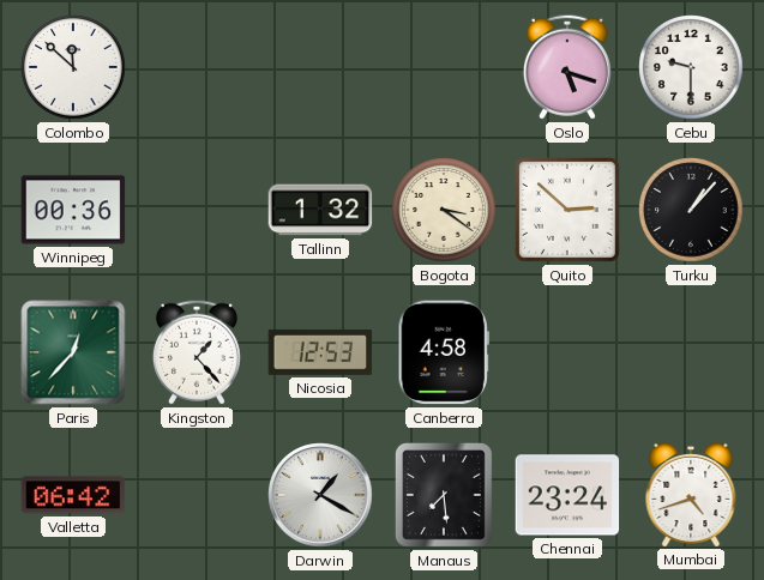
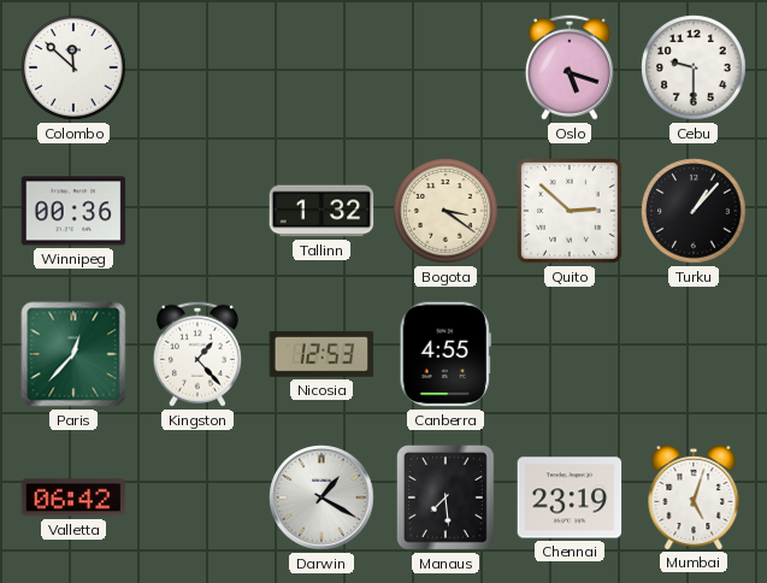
Canberra: 4:58 -> 4:55
Chennai: 23:24 -> 23:19
Mumbai: 4:42 -> 5:03
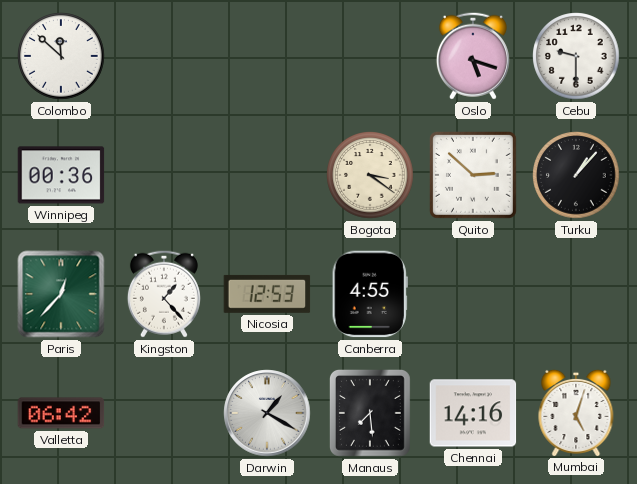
Tallinn: 1:32 -> none
Chennai: 23:19 -> 14:16
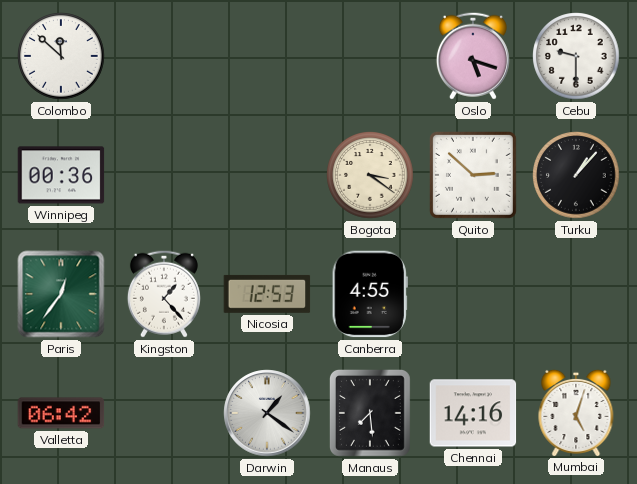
Paris: 12:37 -> 12:36
Darwin: 1:20 -> 1:21
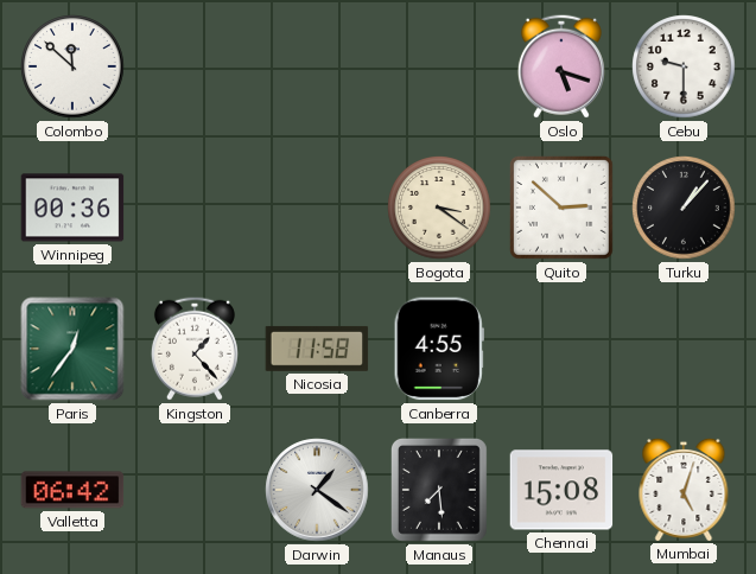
Nicosia: 12:53 -> 11:58
Chennai: 14:16 -> 15:08
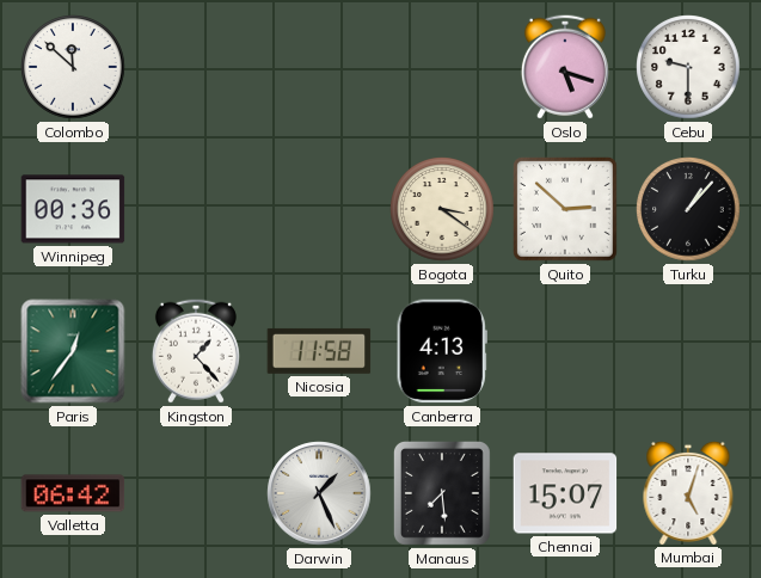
Canberra: 4:55 -> 4:13
Darwin: 1:21 -> 1:26
Chennai: 15:08 -> 15:07
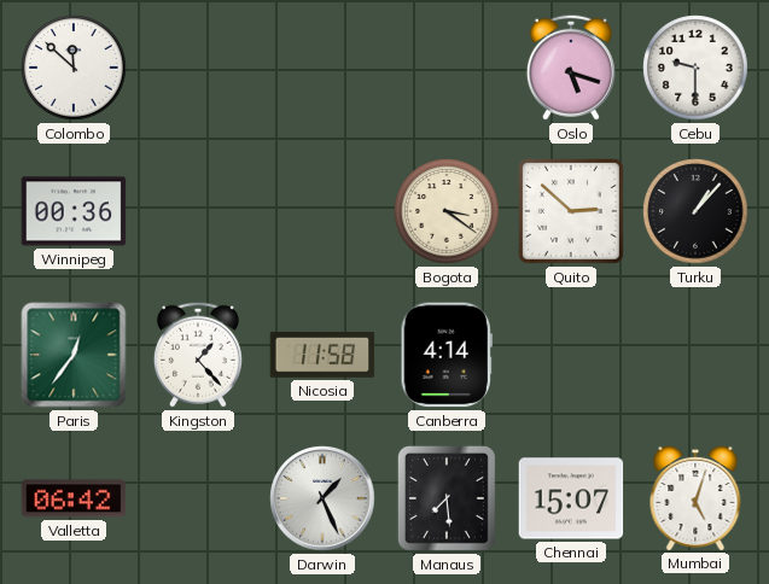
Canberra: 4:13 -> 4:14
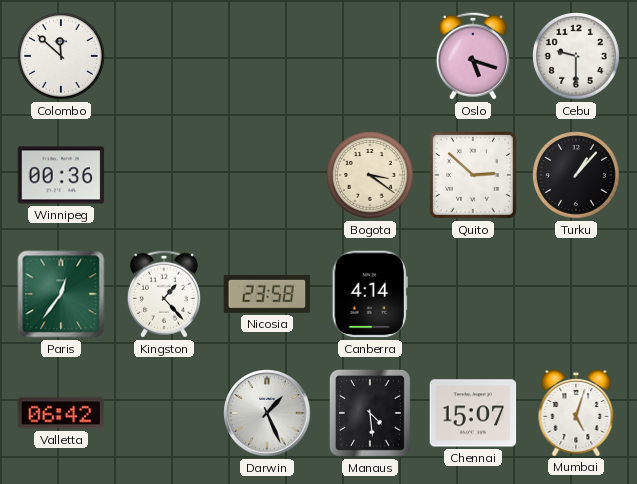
Nicosia: 11:58 -> 23:58
Manaus: 7:29 -> 4:29
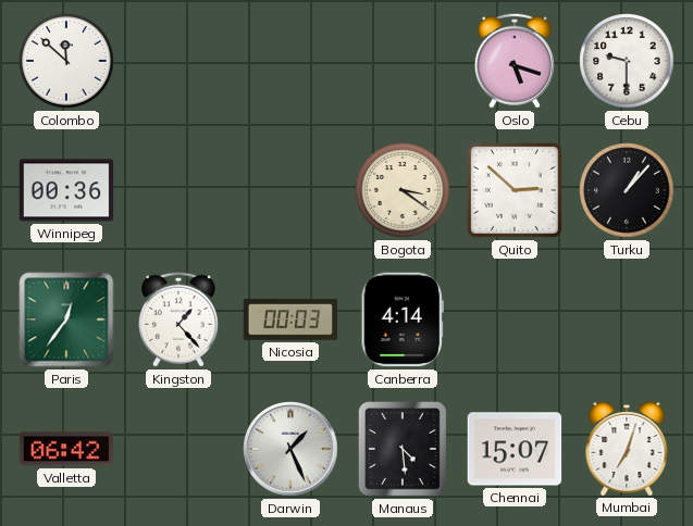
Nicosia: 23:58 -> 00:03
Mumbai: 5:03 -> 7:03
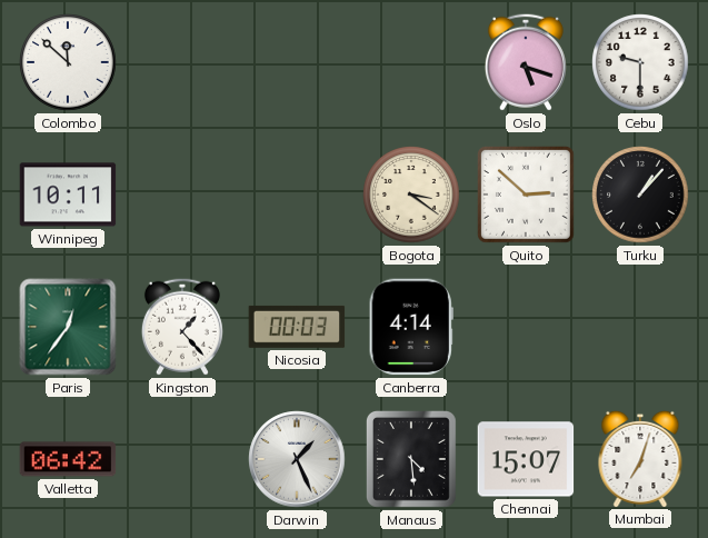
Winnipeg: 00:36 -> 10:11
